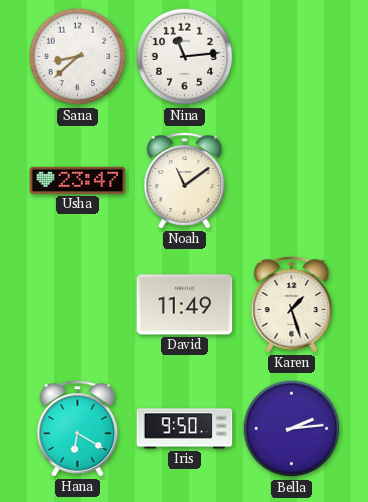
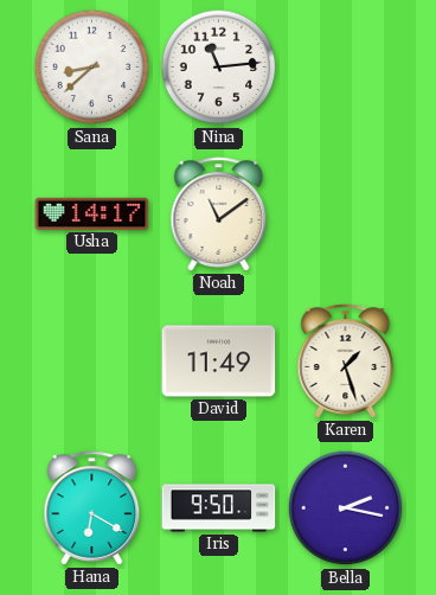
Usha: 23:47 -> 14:17
Bella: 2:14 -> 2:17
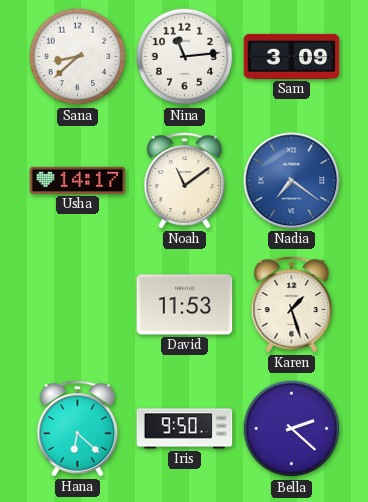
Sam: none -> 3:09
Nadia: none -> 7:21
David: 11:49 -> 11:53
Hana: 6:20 -> 6:22
Bella: 2:17 -> 2:22
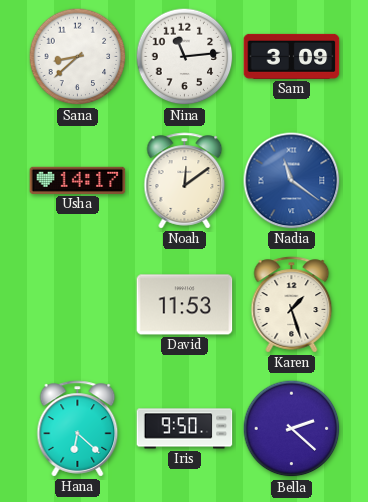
Noah: 11:09 -> 12:09
Nadia: 7:21 -> 11:21
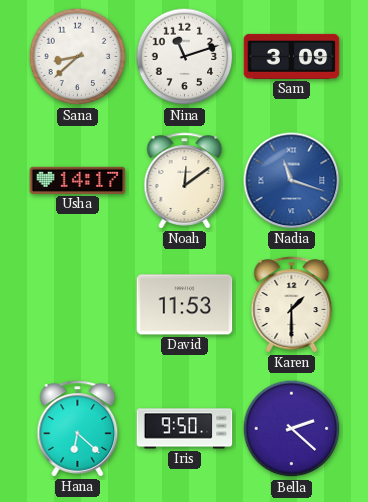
Nina: 11:14 -> 11:12
Nadia: 11:21 -> 11:18
Karen: 1:27 -> 1:30
